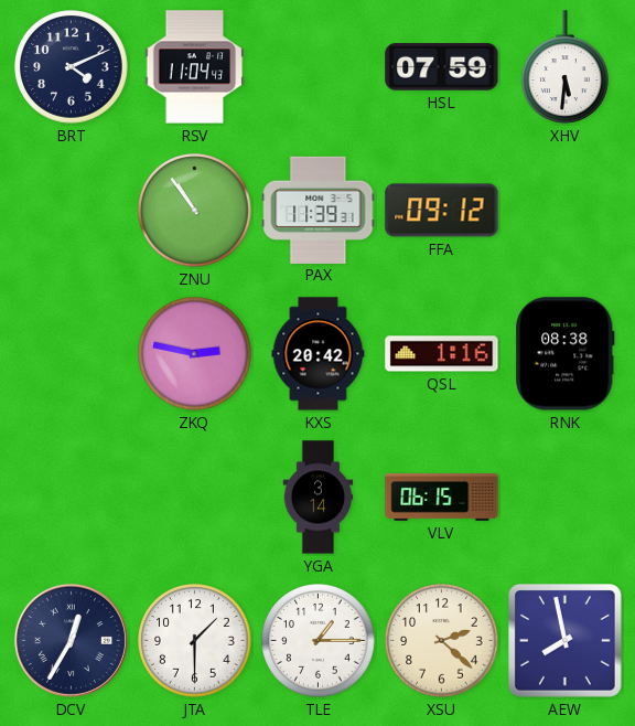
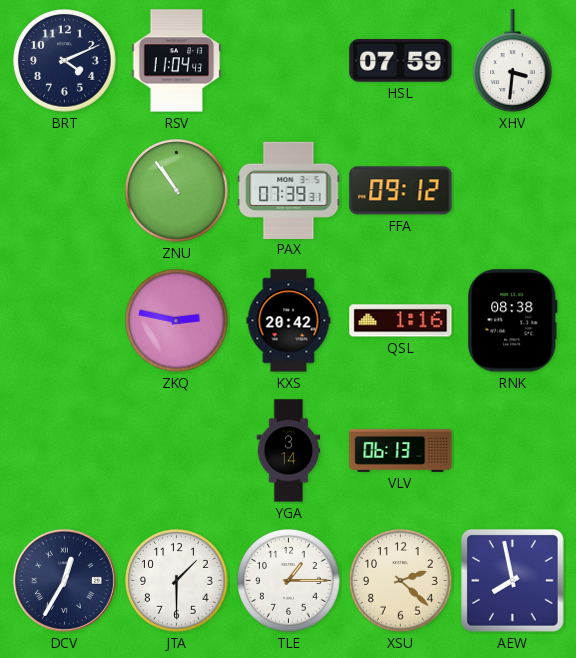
XHV: 5:31 -> 3:31
PAX: 11:39 -> 07:39
VLV: 06:15 -> 06:13
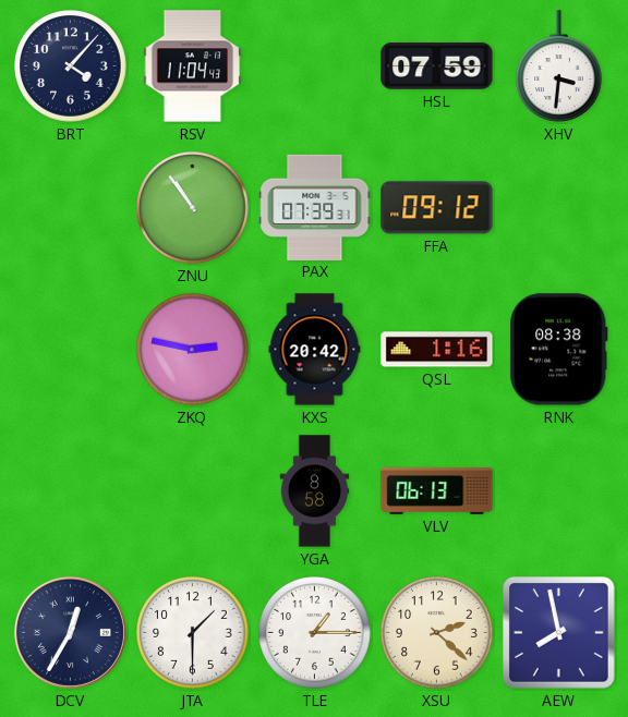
BRT: 4:11 -> 4:07
YGA: 3:14 -> 8:58
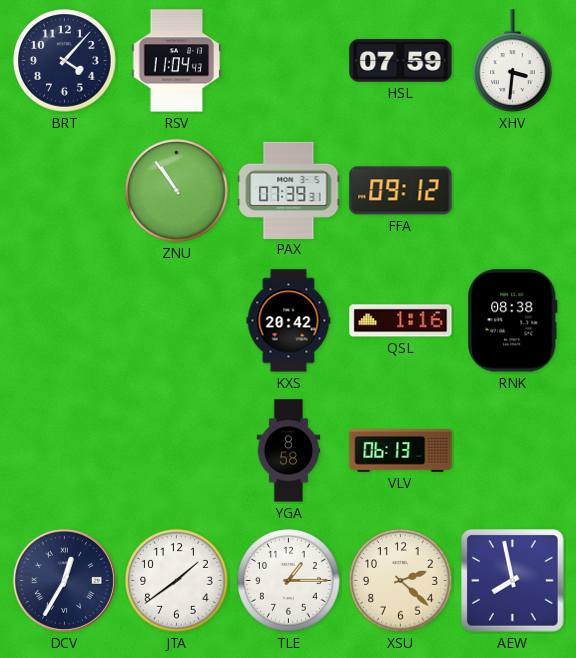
ZKQ: 2:47 -> none
JTA: 1:30 -> 1:39
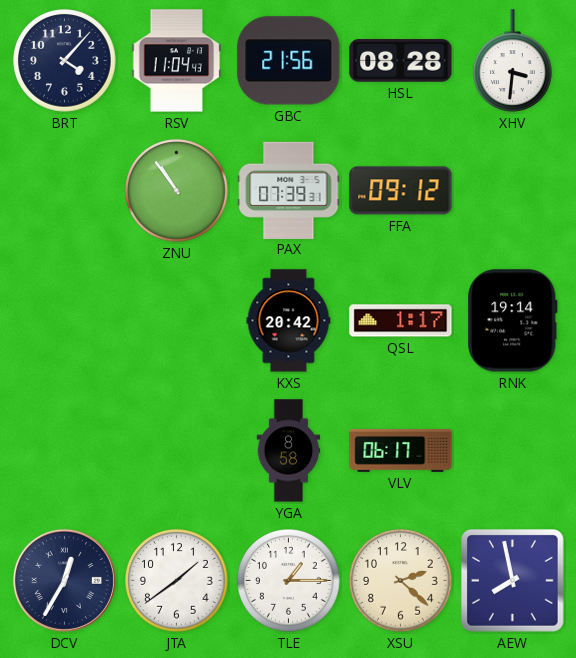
GBC: none -> 21:56
HSL: 07:59 -> 08:28
QSL: 1:16 -> 1:17
RNK: 08:38 -> 19:14
VLV: 06:13 -> 06:17
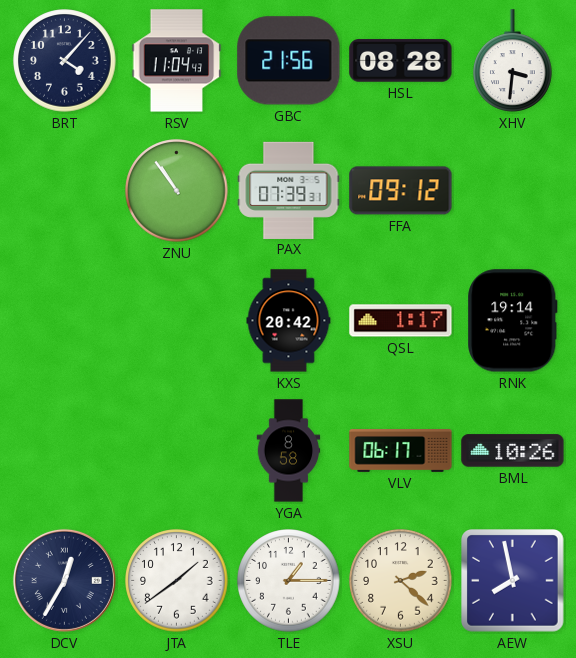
BML: none -> 10:26
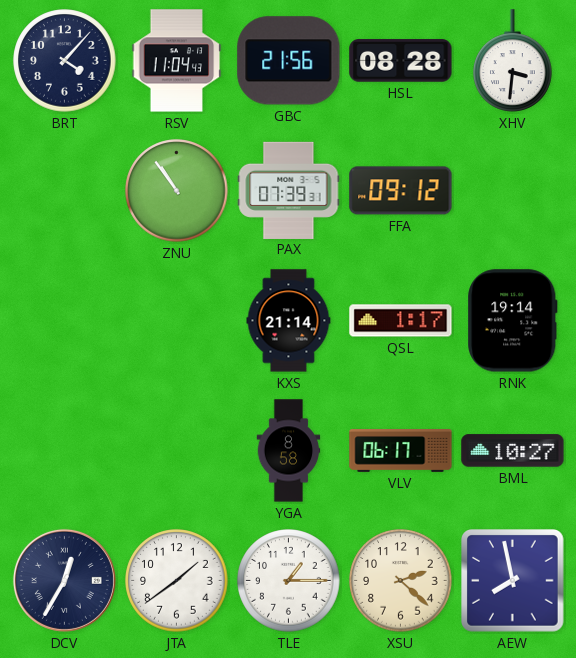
KXS: 20:42 -> 21:14
BML: 10:26 -> 10:27
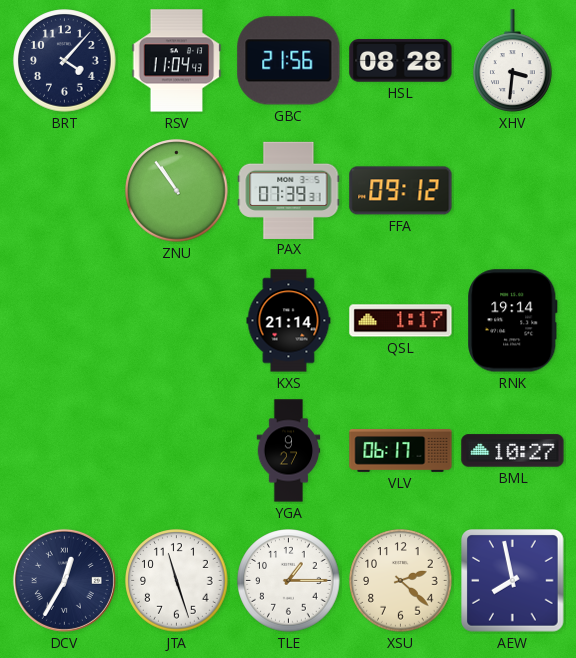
YGA: 8:58 -> 9:27
JTA: 1:39 -> 11:27
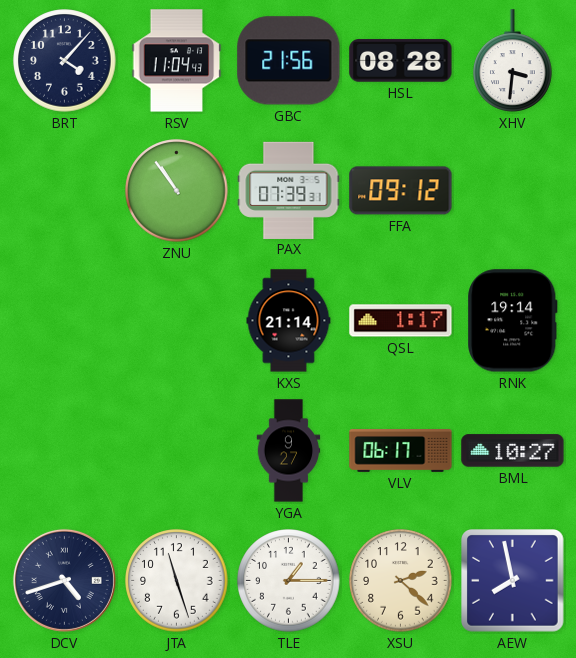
DCV: 12:35 -> 4:42
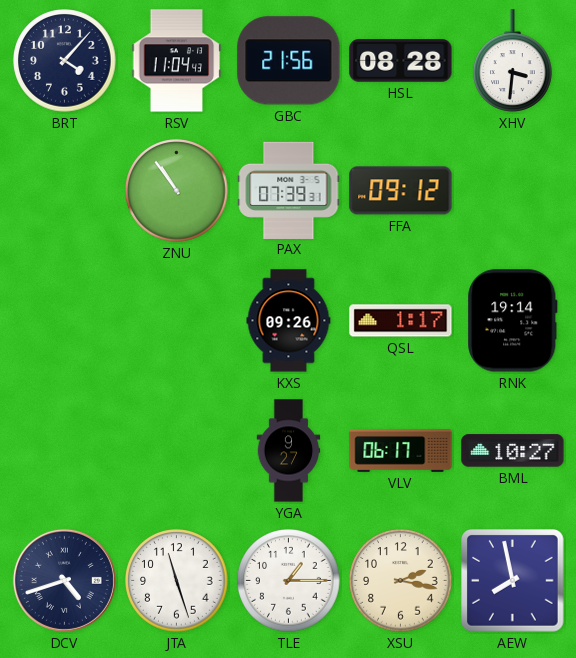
KXS: 21:14 -> 09:26
XSU: 2:22 -> 2:17
